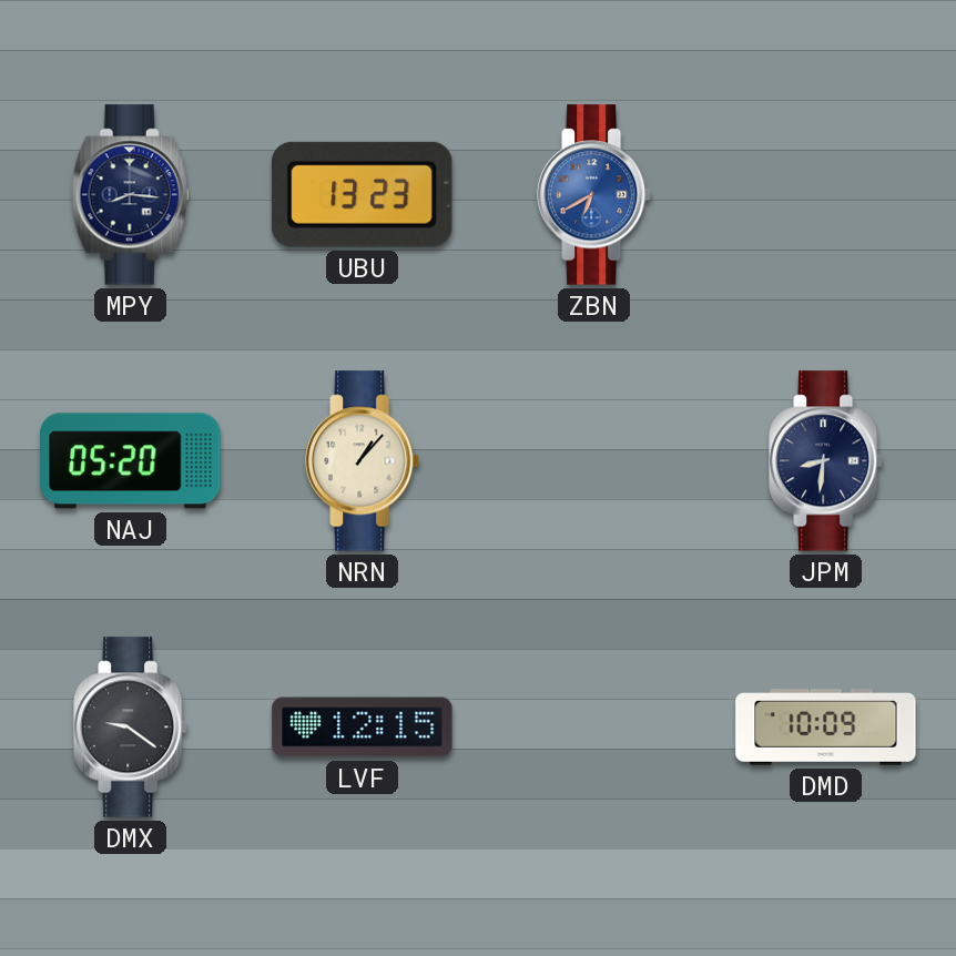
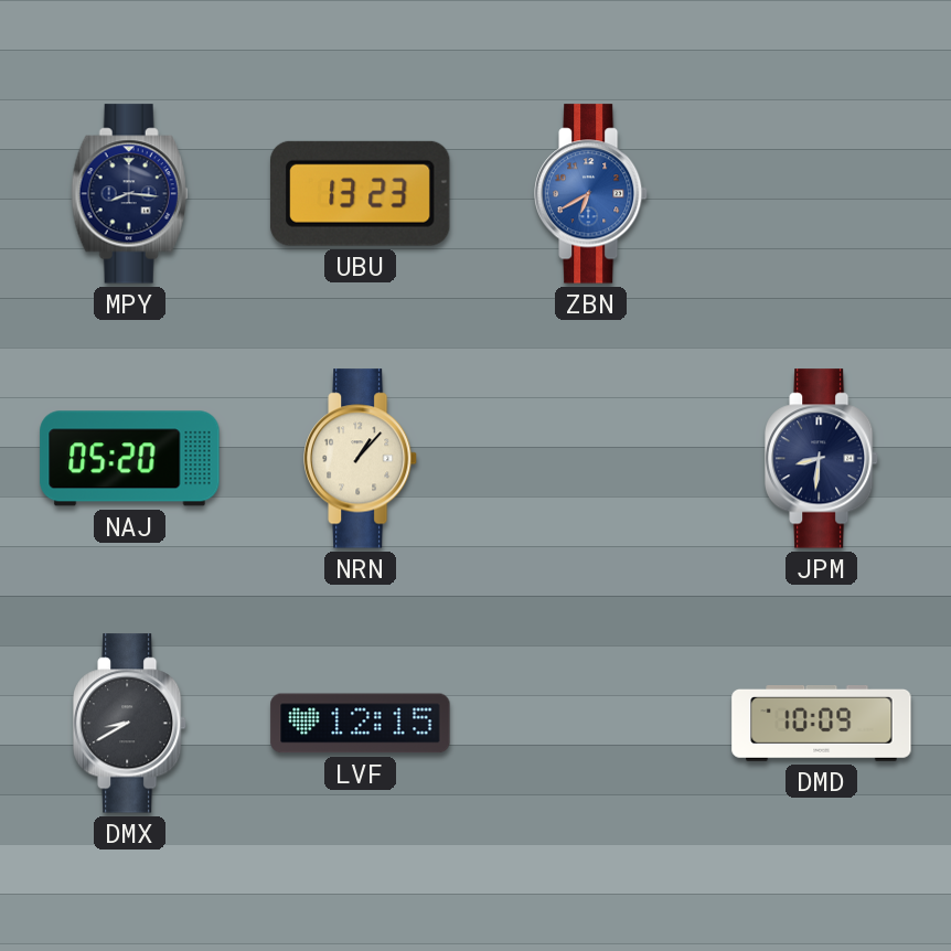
DMX: 9:21 -> 8:40
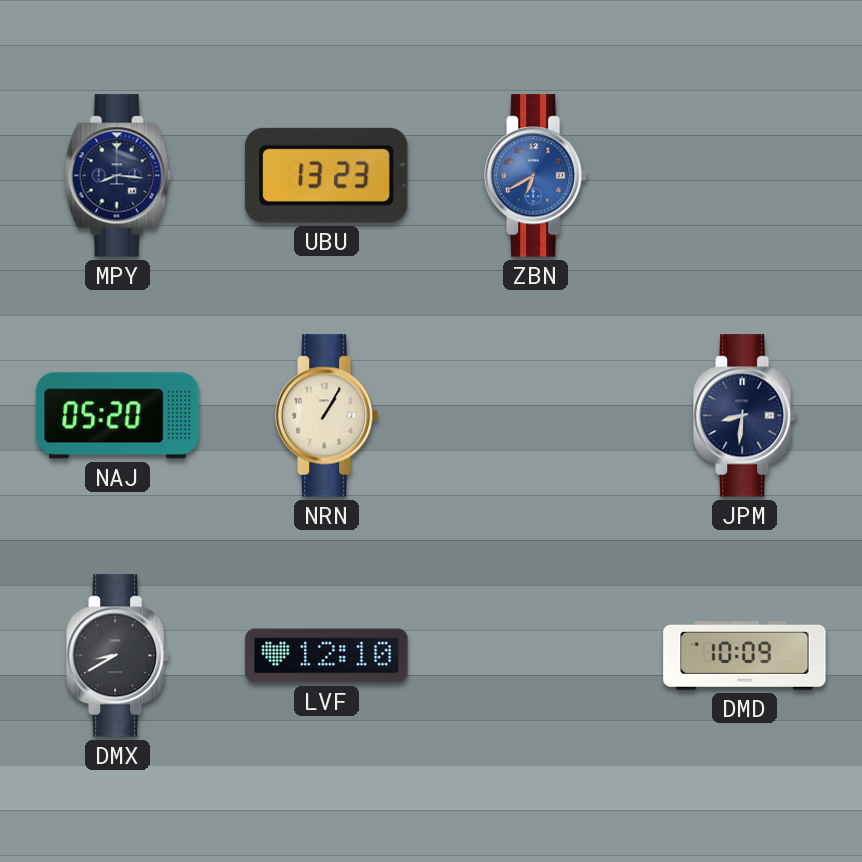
NRN: 1:07 -> 1:05
LVF: 12:15 -> 12:10
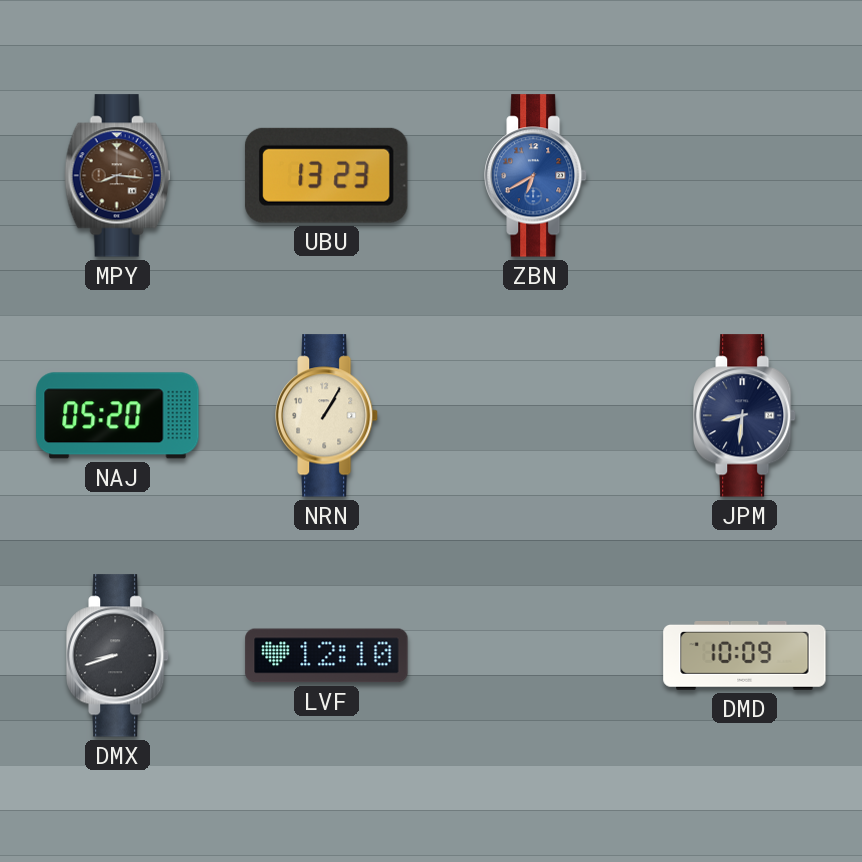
MPY dial: navy -> brown
DMX: 8:40 -> 8:42
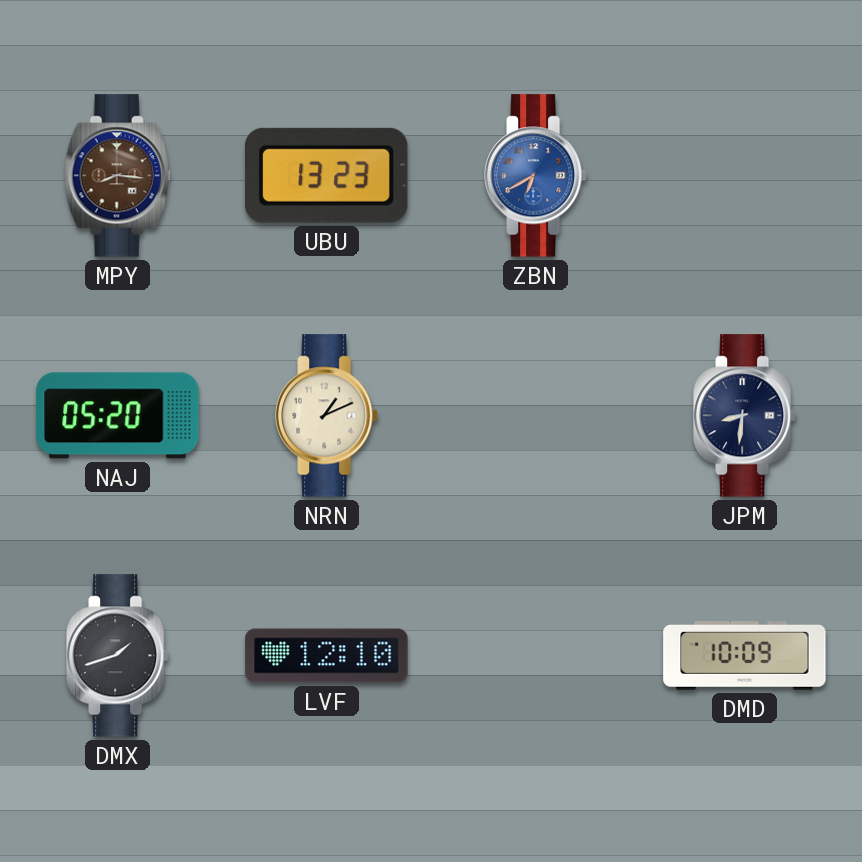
NRN: 1:05 -> 1:11
DMX: 8:42 -> 1:42
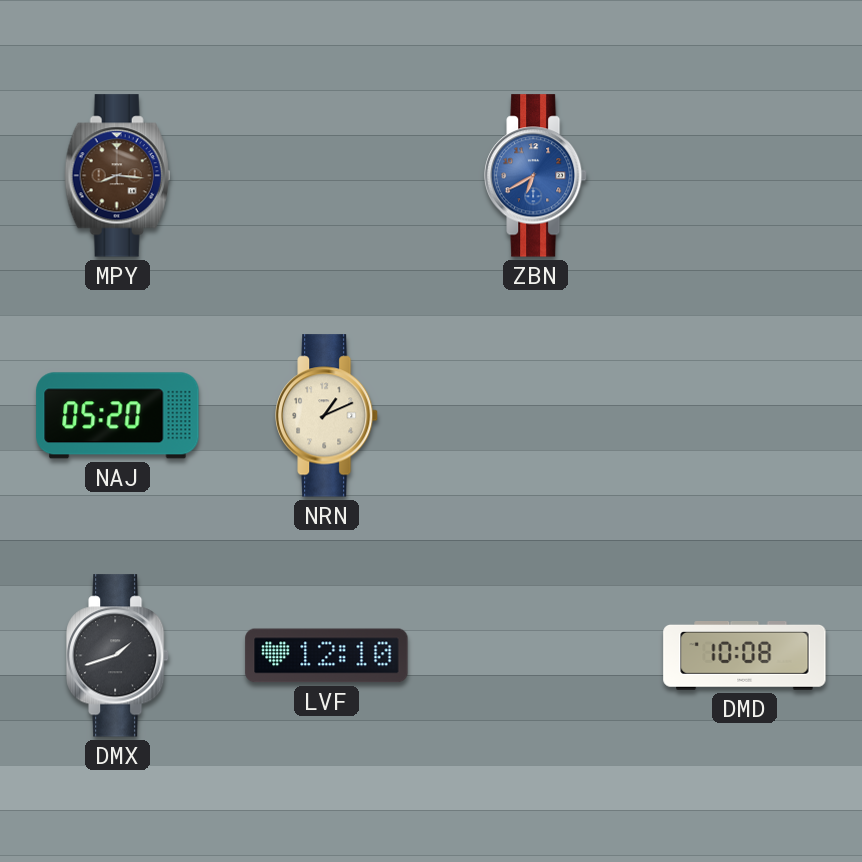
UBU: 13:23 -> none
JPM: 8:31 -> none
DMD: 10:09 -> 10:08
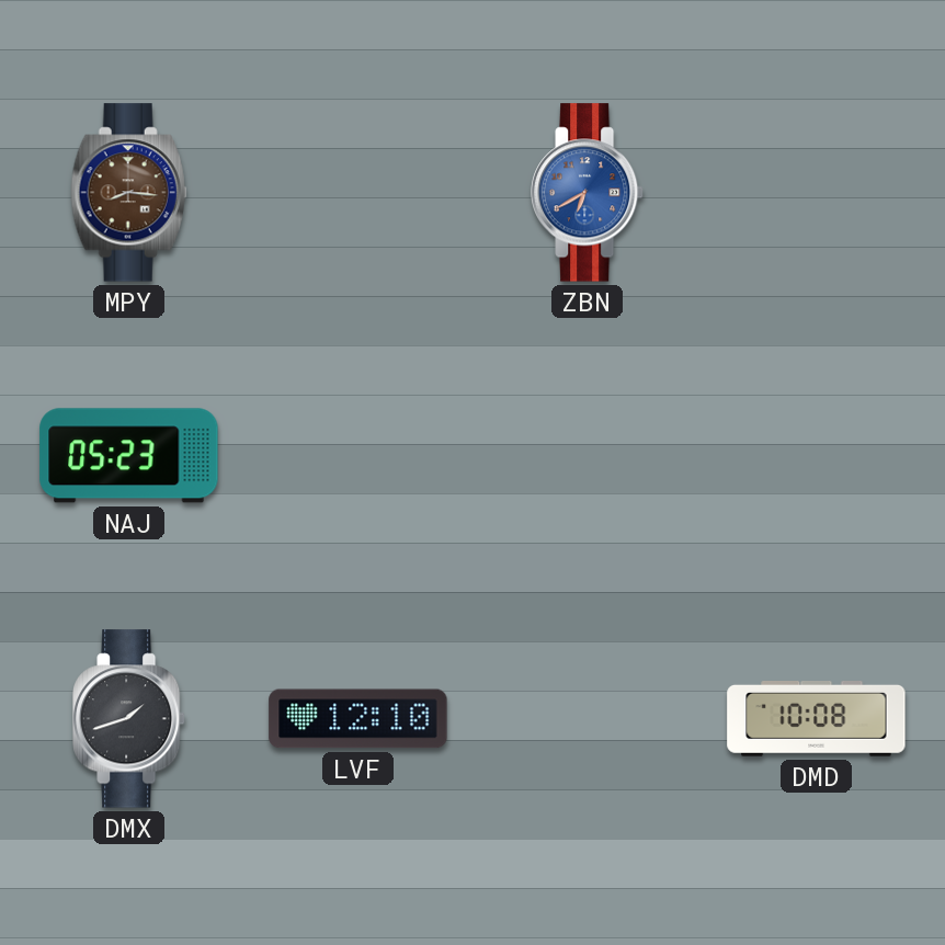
NAJ: 05:20 -> 05:23
NRN: 1:11 -> none
